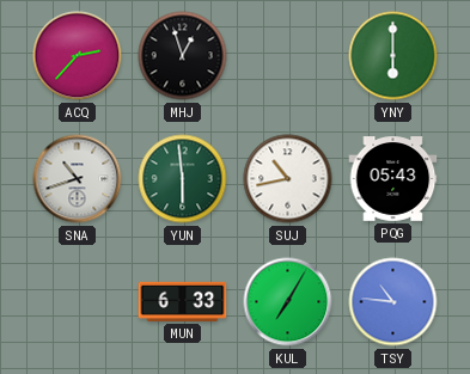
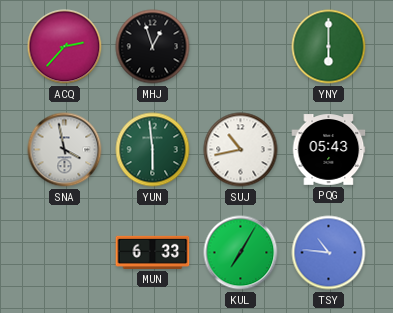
SNA: 10:42 -> 3:58
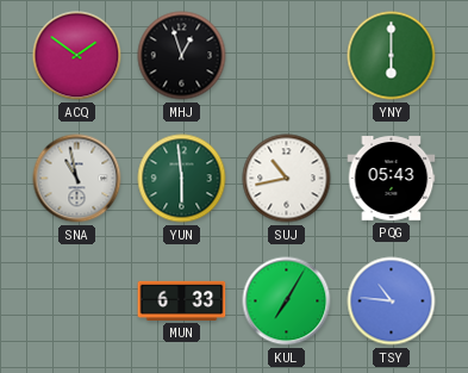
ACQ: 2:37 -> 1:51
SNA: 3:58 -> 10:58
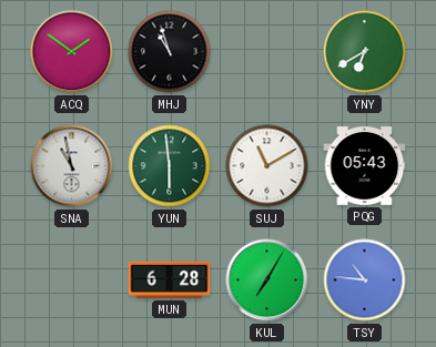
MHJ: 12:57 -> 10:57
YNY: 6:00 -> 6:40
SUJ: 10:43 -> 11:10
MUN: 6:33 -> 6:28
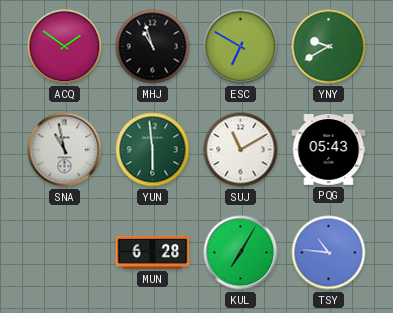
ESC: none -> 6:50
YNY: 6:40 -> 9:40
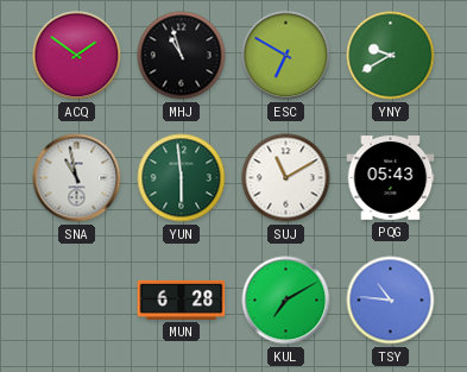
KUL: 7:05 -> 7:10
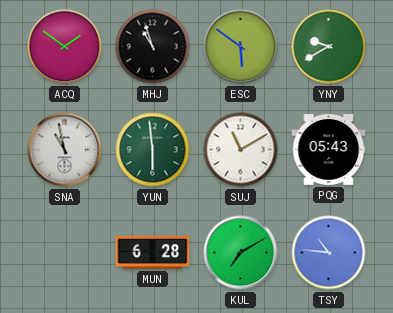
ESC: 6:50 -> 5:51
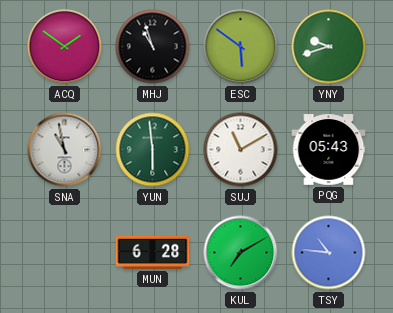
YNY: 9:40 -> 9:42
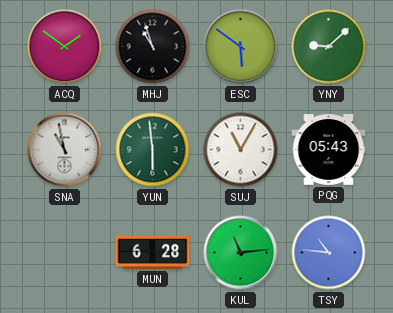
YNY: 9:42 -> 9:08
SUJ: 11:10 -> 11:05
KUL: 7:10 -> 11:14
